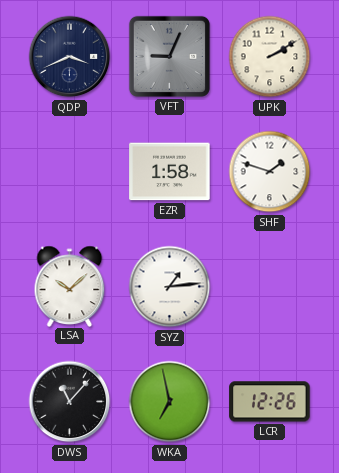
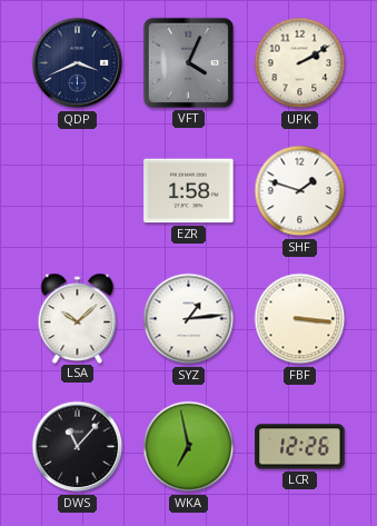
VFT: 9:04 -> 4:04
FBF: none -> 3:16
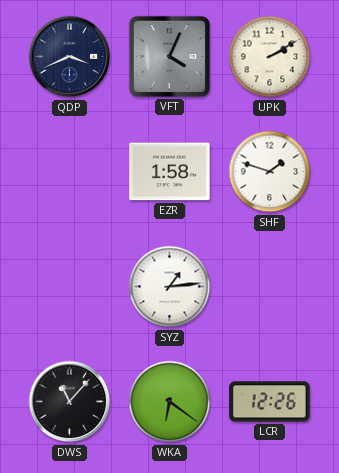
LSA: 10:08 -> none
FBF: 3:16 -> none
WKA: 6:58 -> 6:21
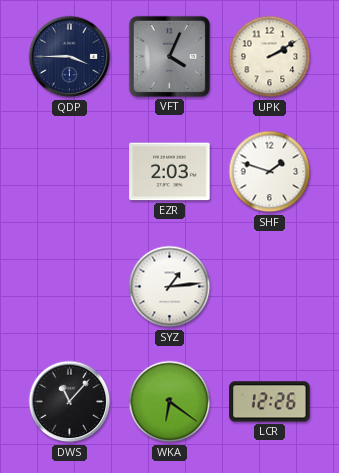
QDP: 3:41 -> 3:45
EZR: 1:58 -> 2:03
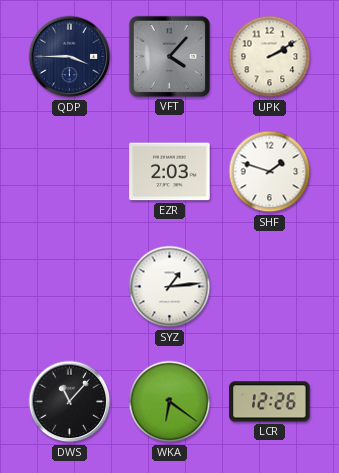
VFT: 4:04 -> 4:07
